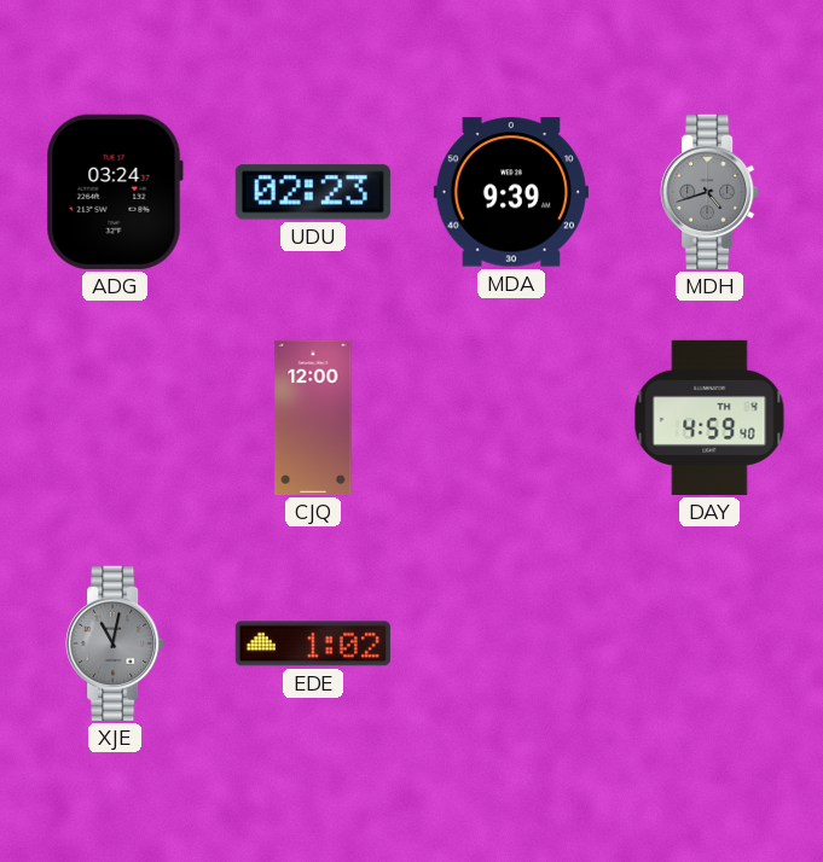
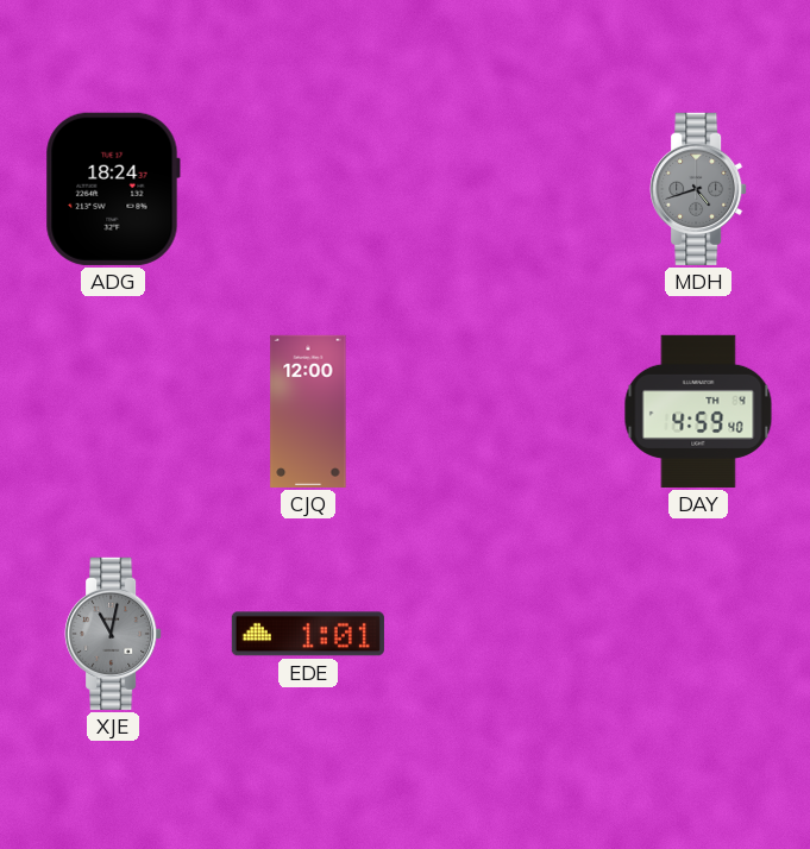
ADG: 03:24 -> 18:24
UDU: 02:23 -> none
MDA: 9:39 -> none
EDE: 1:02 -> 1:01
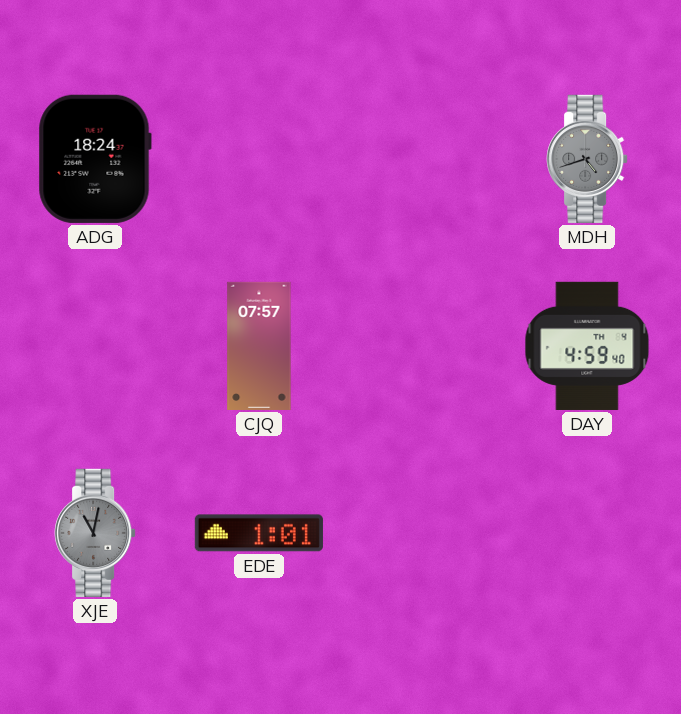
CJQ: 12:00 -> 07:57
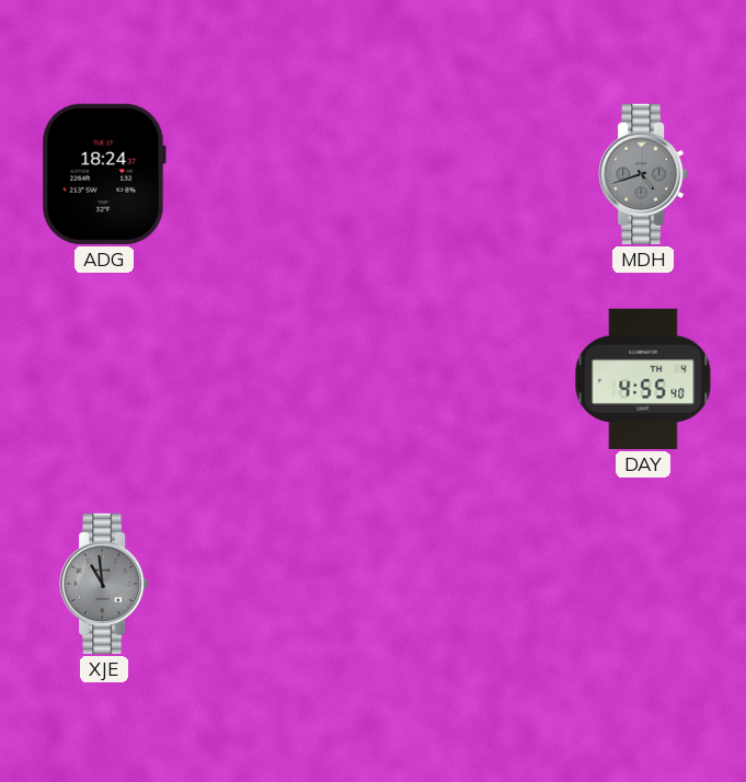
CJQ: 07:57 -> none
DAY: 4:59 -> 4:55
XJE: 11:02 -> 10:59
EDE: 1:01 -> none
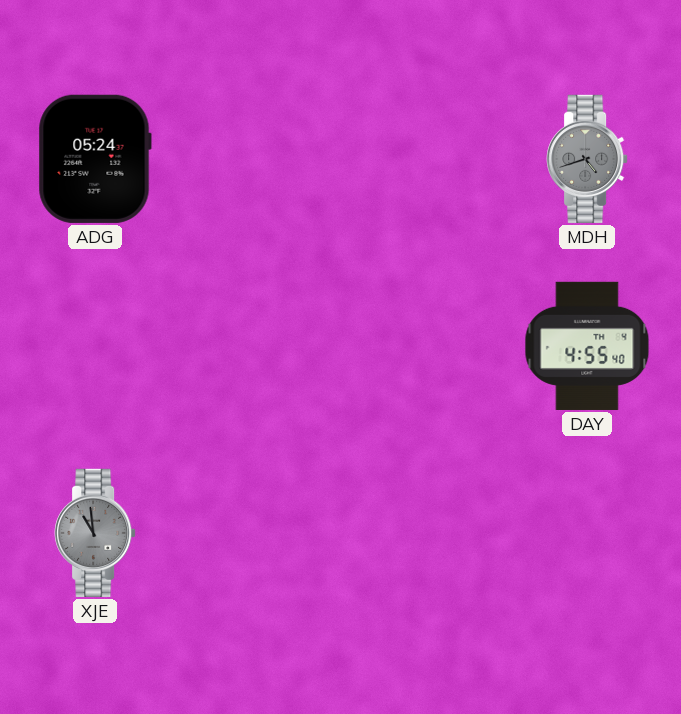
ADG: 18:24 -> 05:24
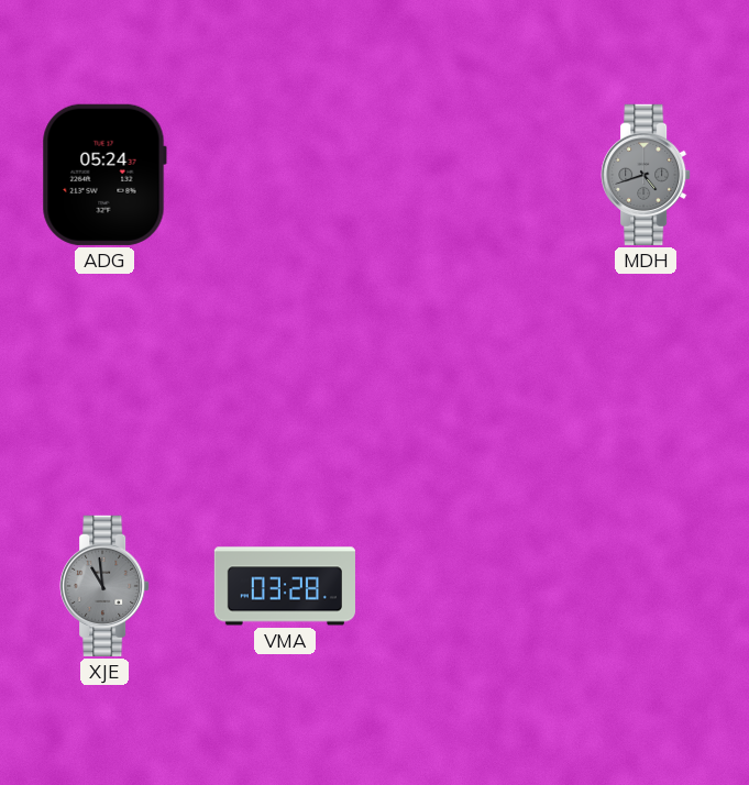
DAY: 4:55 -> none
VMA: none -> 03:28
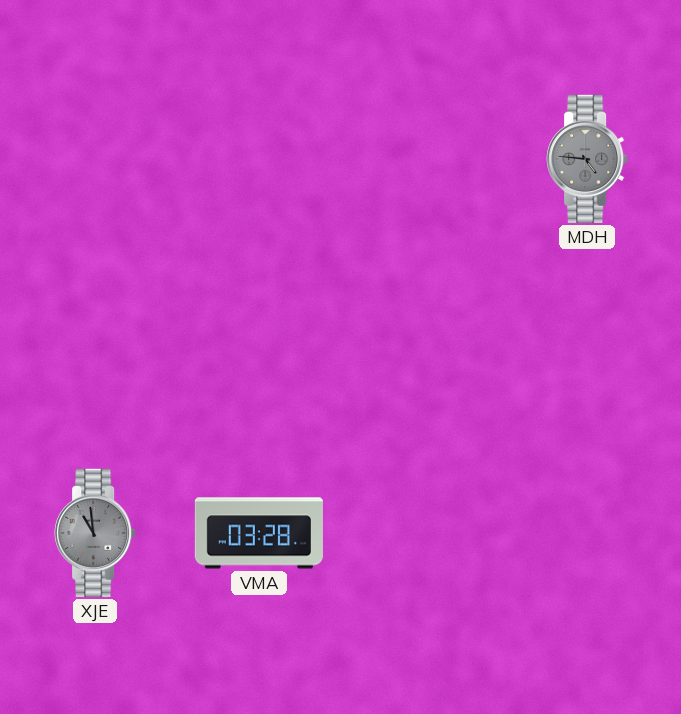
ADG: 05:24 -> none
MDH: 4:42 -> 4:46
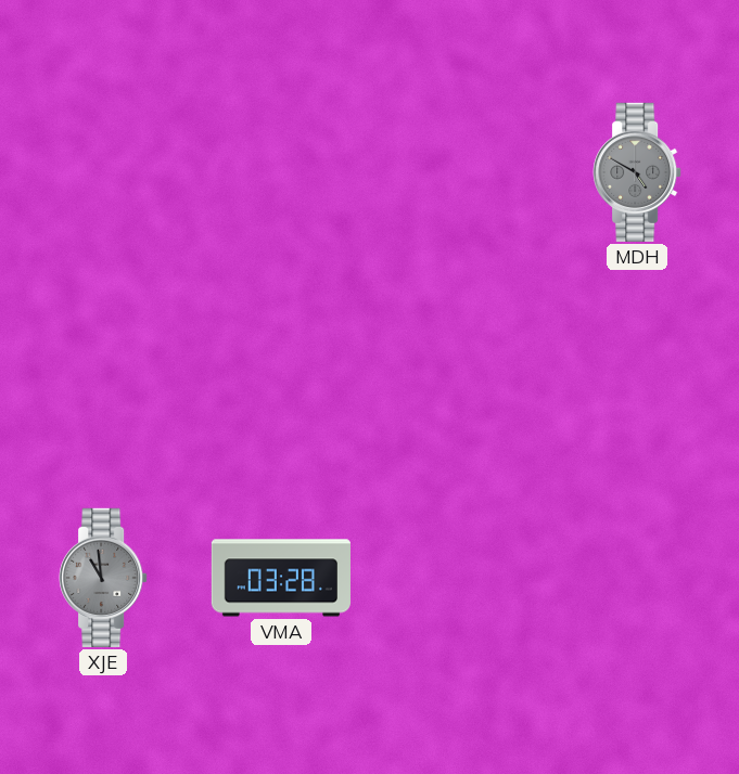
MDH: 4:46 -> 4:50
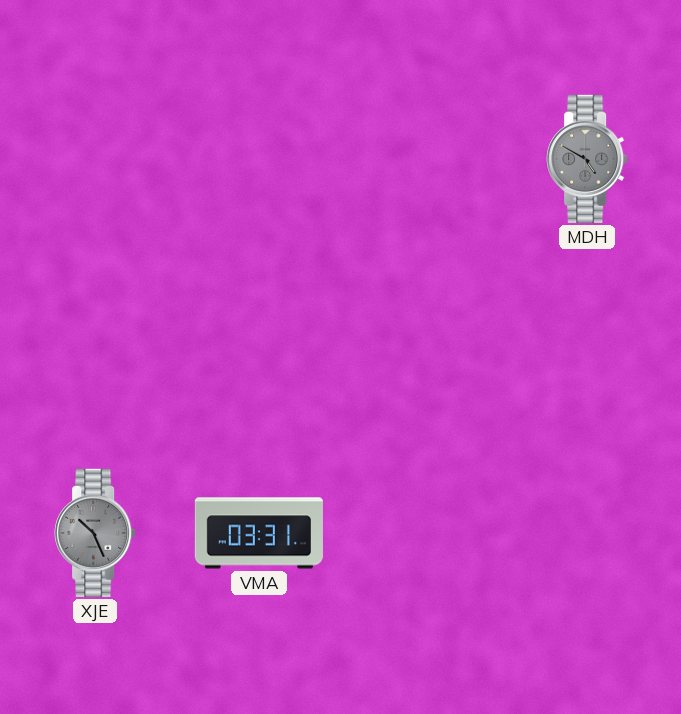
XJE: 10:59 -> 10:26
VMA: 03:28 -> 03:31
